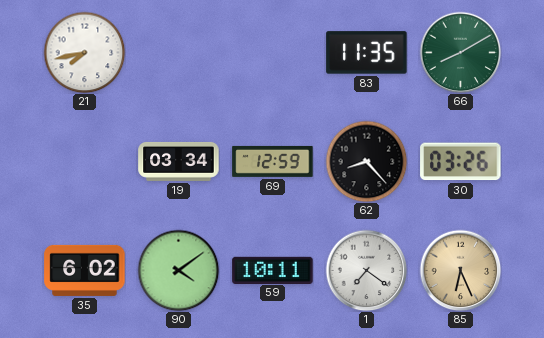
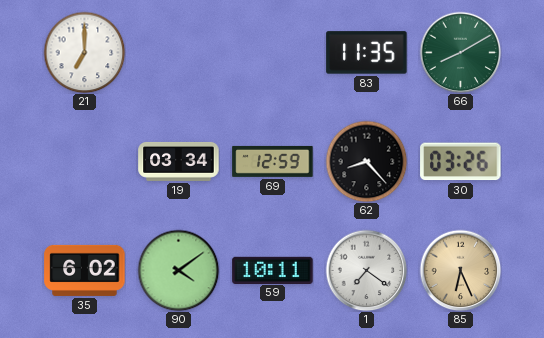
21: 7:43 -> 7:00
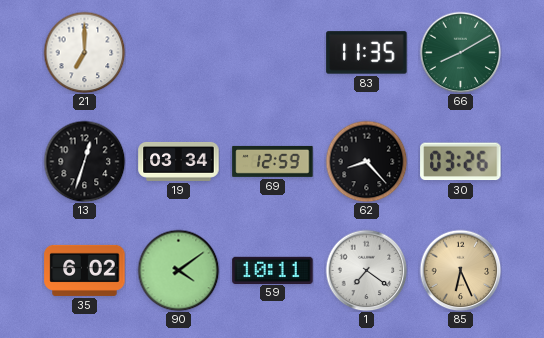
13: none -> 12:33
